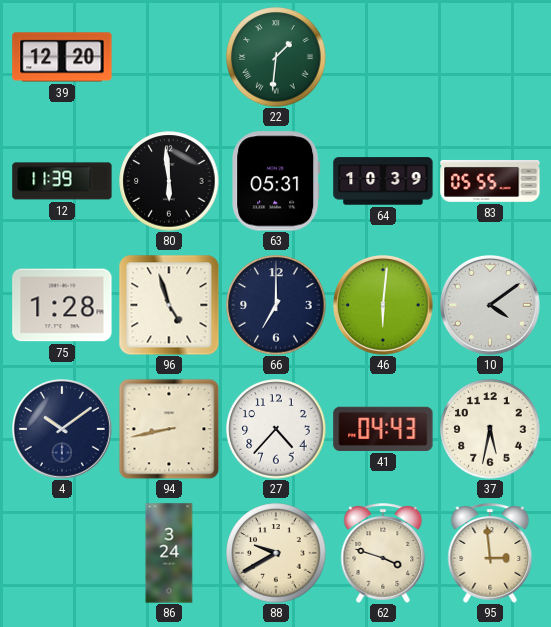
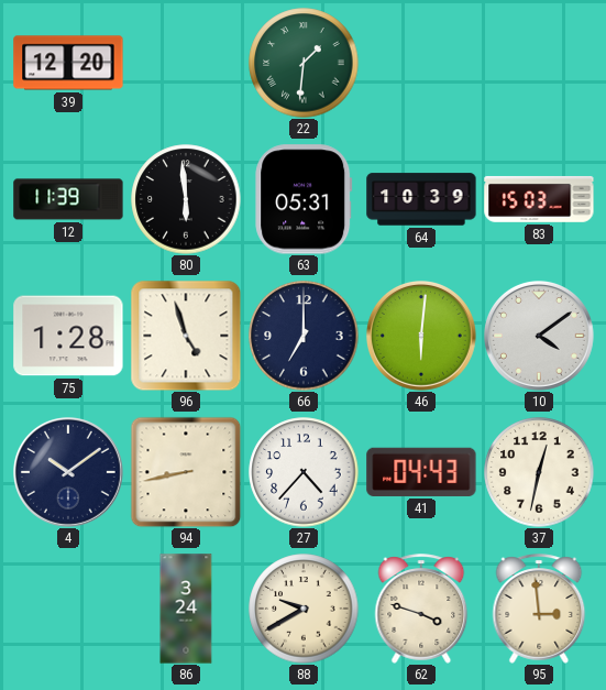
83: 05:55 -> 15:03
37: 5:32 -> 12:32
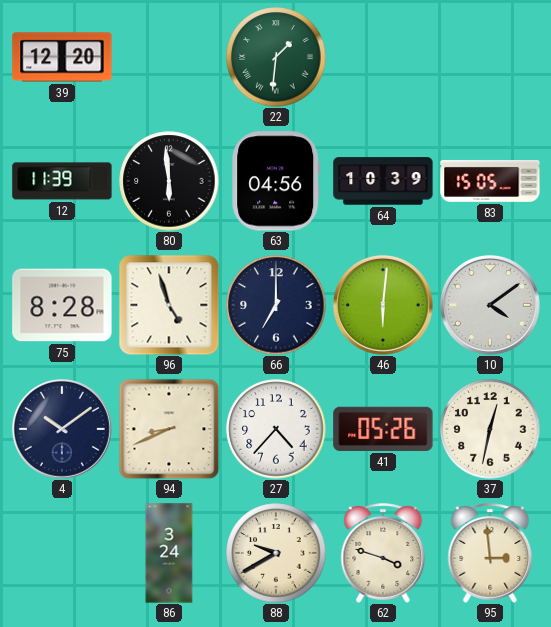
63: 05:31 -> 04:56
83: 15:03 -> 15:05
75: 1:28 -> 8:28
94: 8:43 -> 8:41
41: 04:43 -> 05:26
